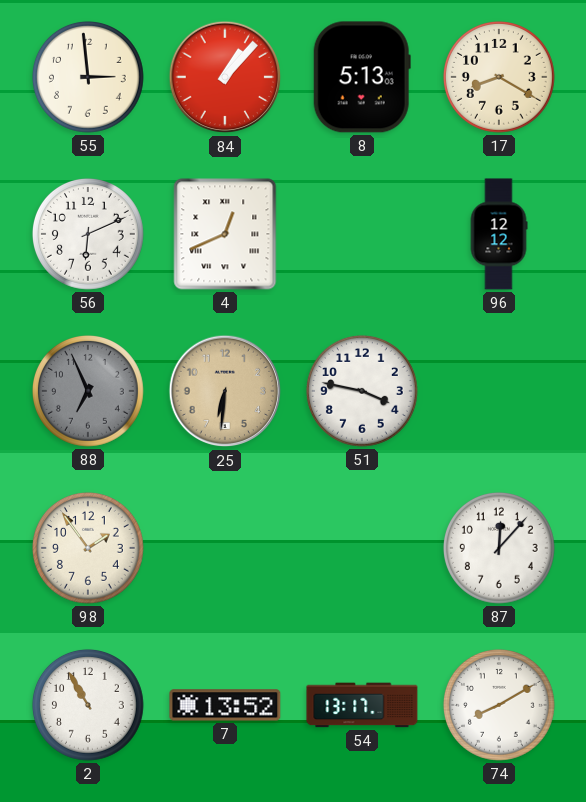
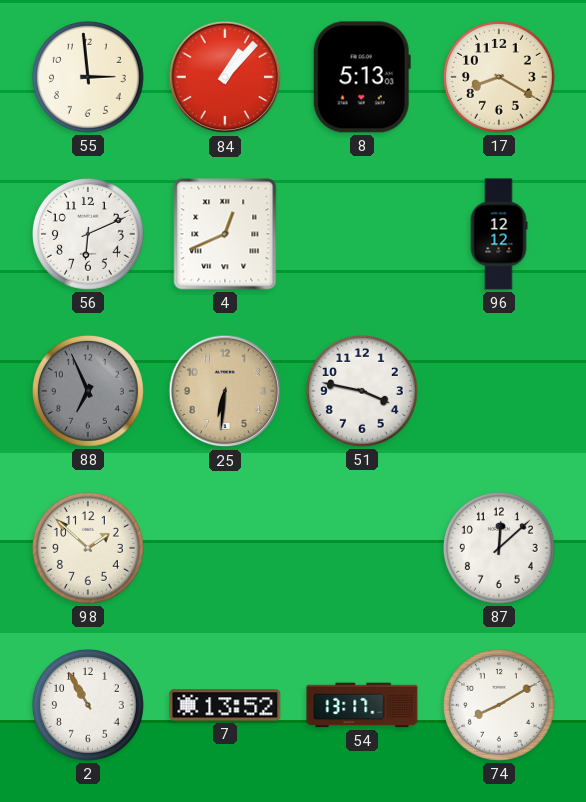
98: 1:54 -> 1:52
87: 12:07 -> 12:08
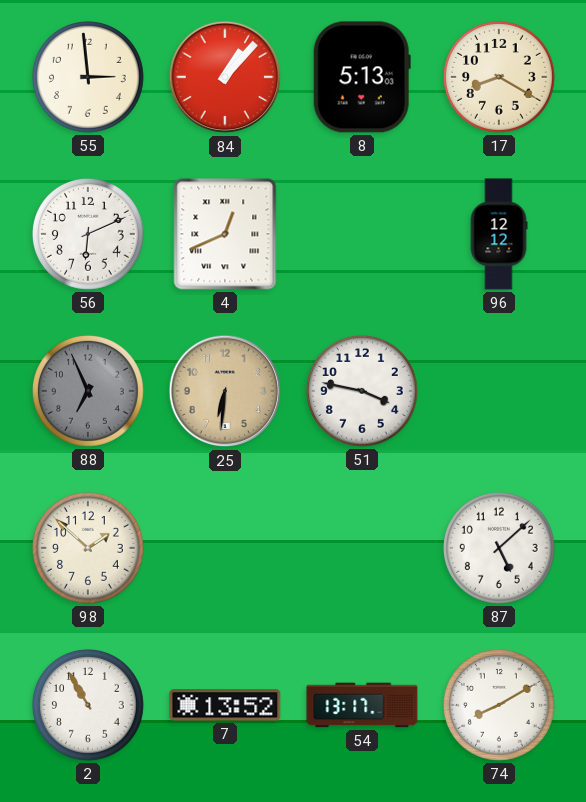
87: 12:08 -> 5:08
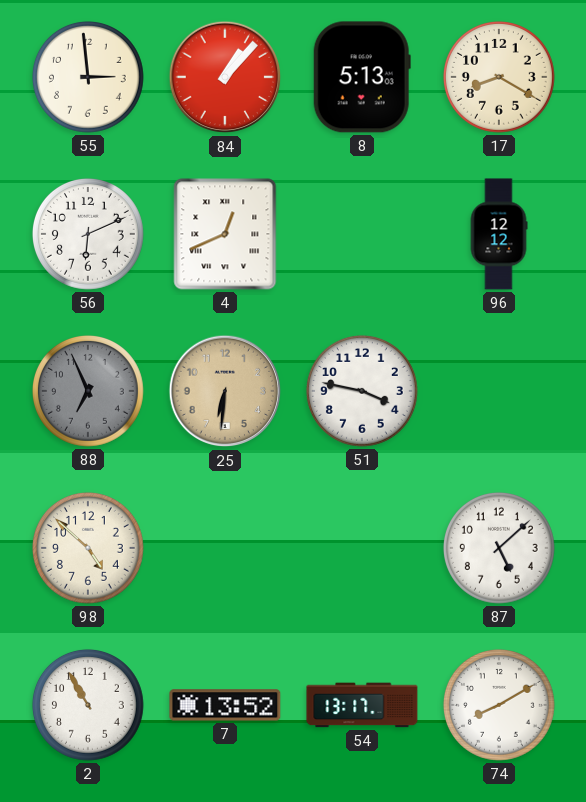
98: 1:52 -> 4:52
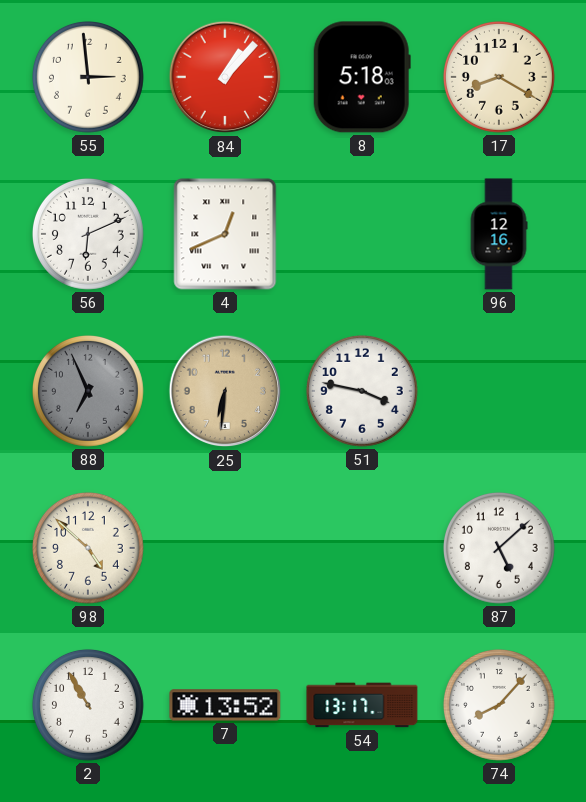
8: 5:13 -> 5:18
96: 12:12 -> 12:16
74: 8:10 -> 8:07
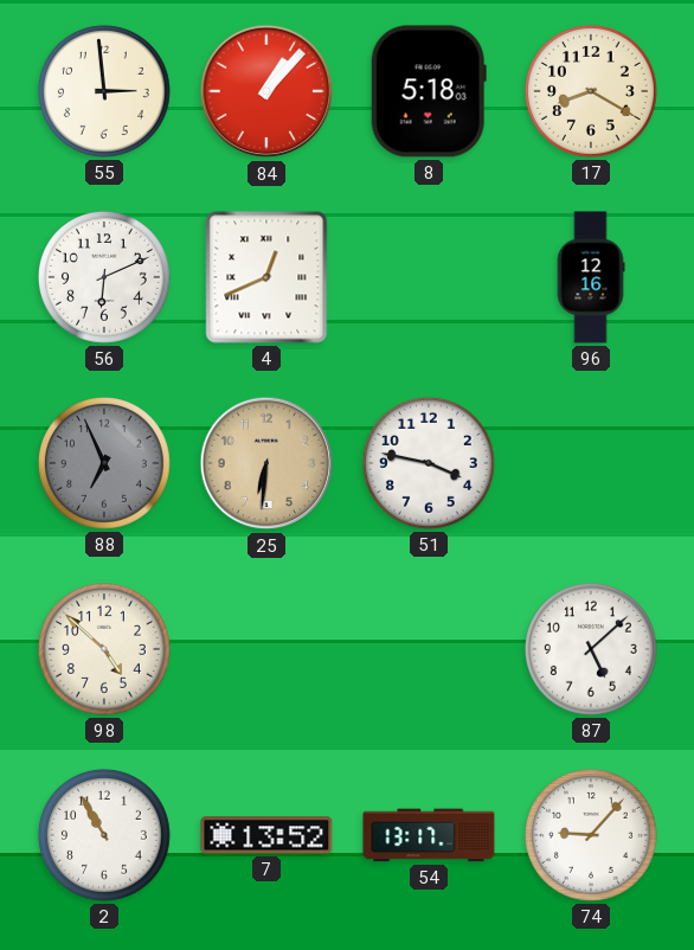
74: 8:07 -> 9:07
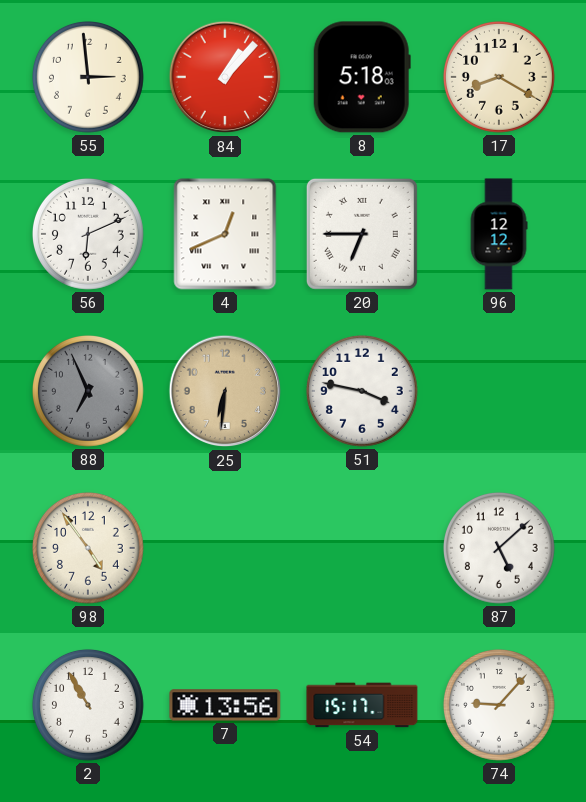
20: none -> 6:45
96: 12:16 -> 12:12
98: 4:52 -> 4:54
7: 13:52 -> 13:56
54: 13:17 -> 15:17
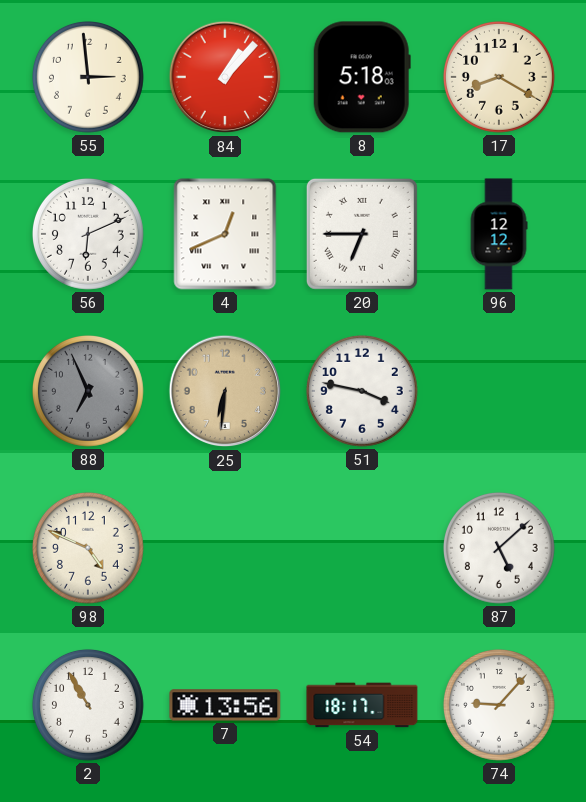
98: 4:54 -> 4:49
54: 15:17 -> 18:17
